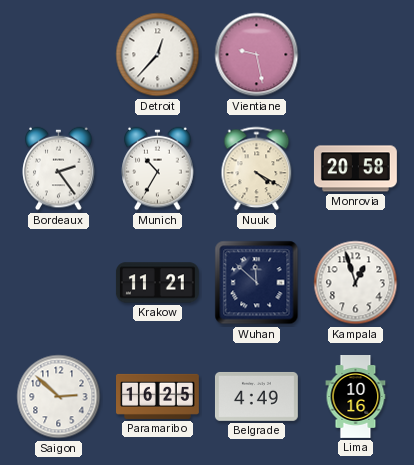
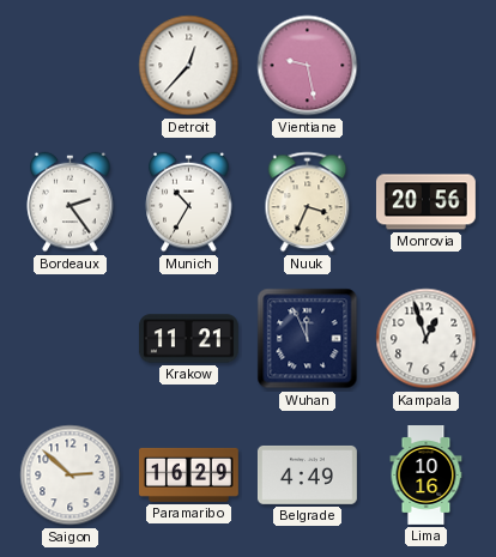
Nuuk: 4:20 -> 3:34
Monrovia: 20:58 -> 20:56
Wuhan: 11:52 -> 11:56
Paramaribo: 16:25 -> 16:29
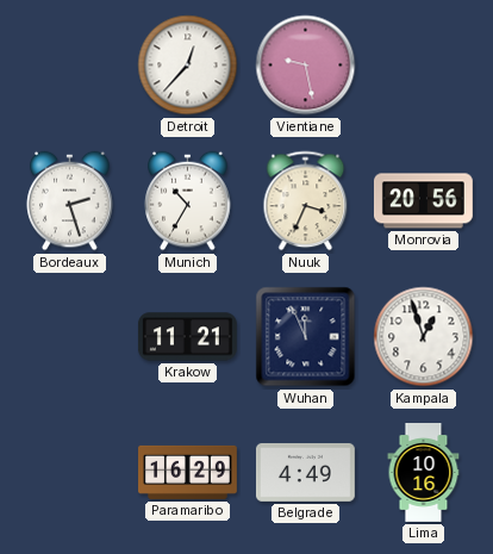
Bordeaux: 2:24 -> 2:27
Saigon: 2:52 -> none
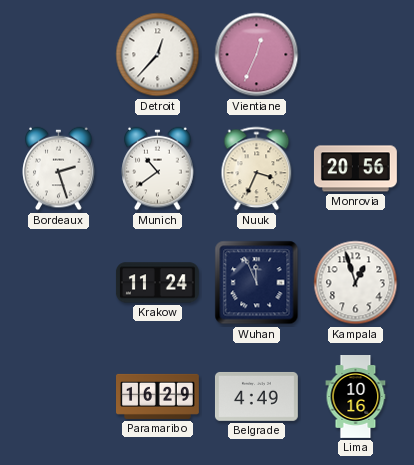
Vientiane: 9:28 -> 12:34
Munich: 10:35 -> 10:39
Krakow: 11:21 -> 11:24
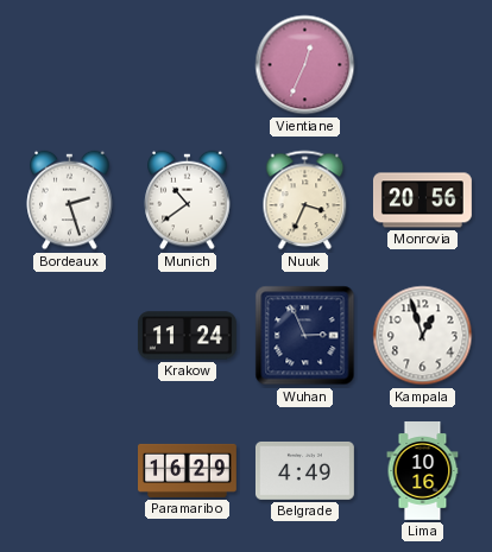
Detroit: 12:37 -> none
Wuhan: 11:56 -> 2:56
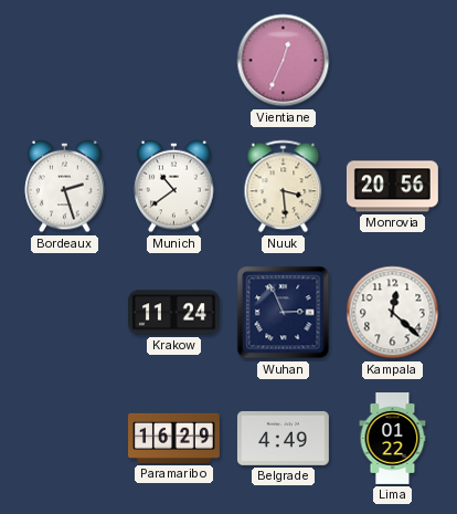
Nuuk: 3:34 -> 3:29
Kampala: 12:57 -> 12:22
Lima: 10:16 -> 01:22
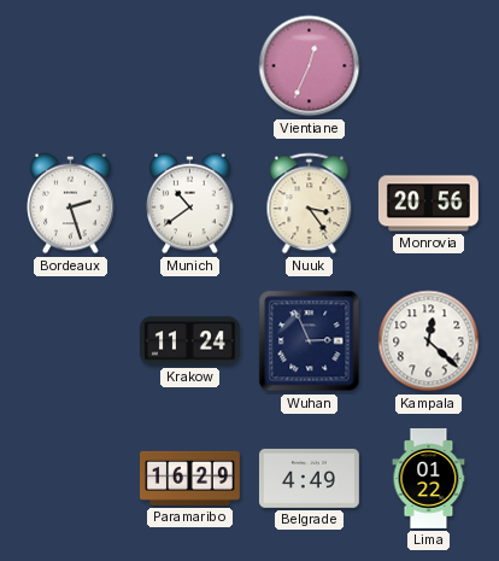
Nuuk: 3:29 -> 3:24
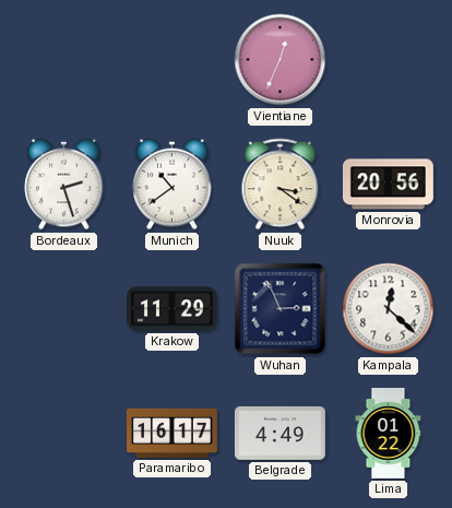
Nuuk: 3:24 -> 3:21
Krakow: 11:24 -> 11:29
Paramaribo: 16:29 -> 16:17
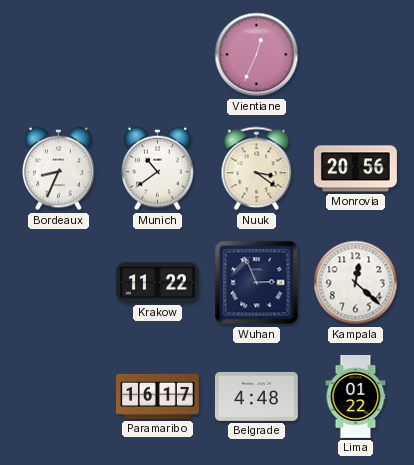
Bordeaux: 2:27 -> 8:34
Krakow: 11:29 -> 11:22
Belgrade: 4:49 -> 4:48
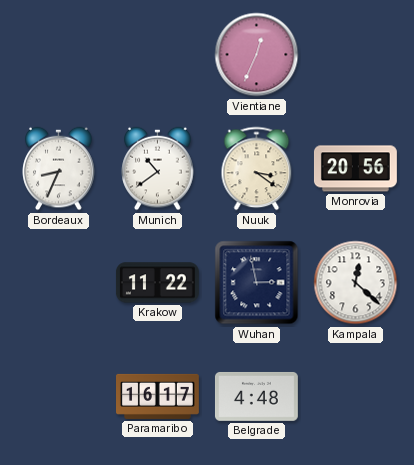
Wuhan: 2:56 -> 2:58
Lima: 01:22 -> none
